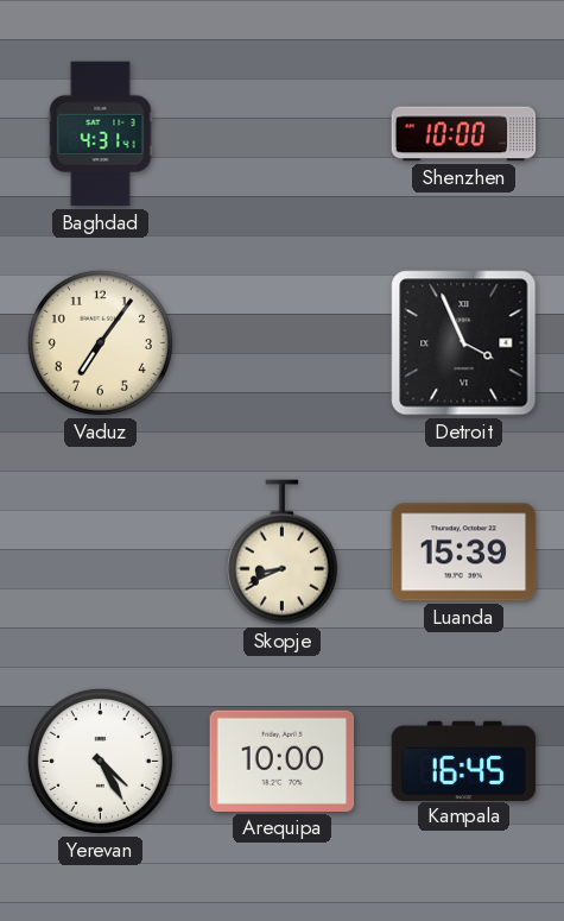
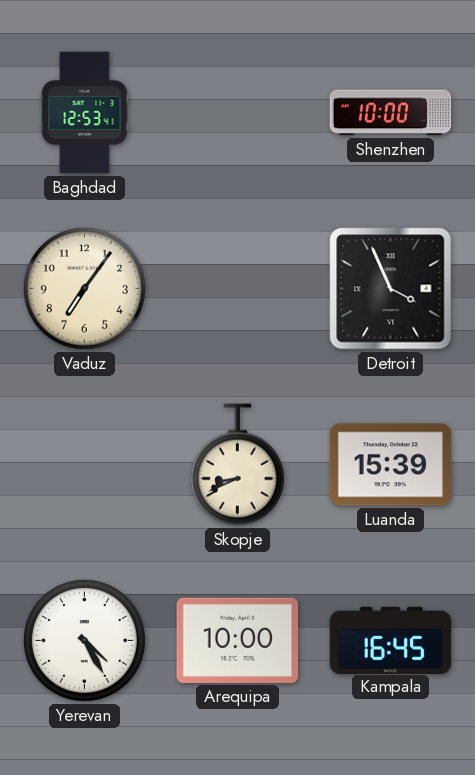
Baghdad: 4:31 -> 12:53
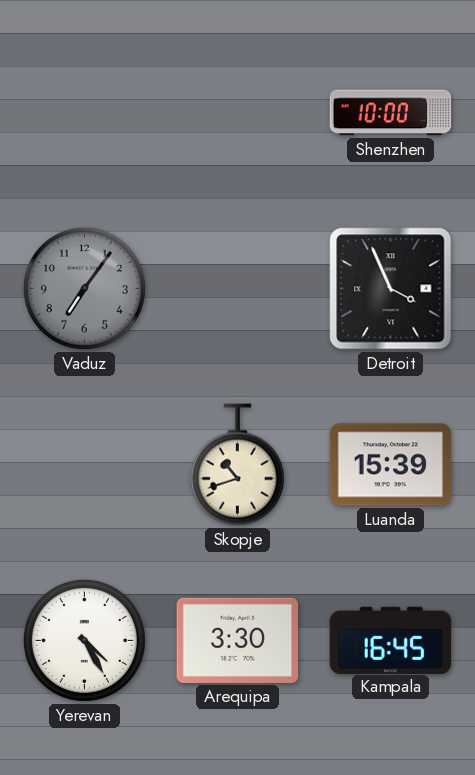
Baghdad: 12:53 -> none
Vaduz dial: cream -> grey
Skopje: 8:41 -> 10:42
Arequipa: 10:00 -> 3:30
